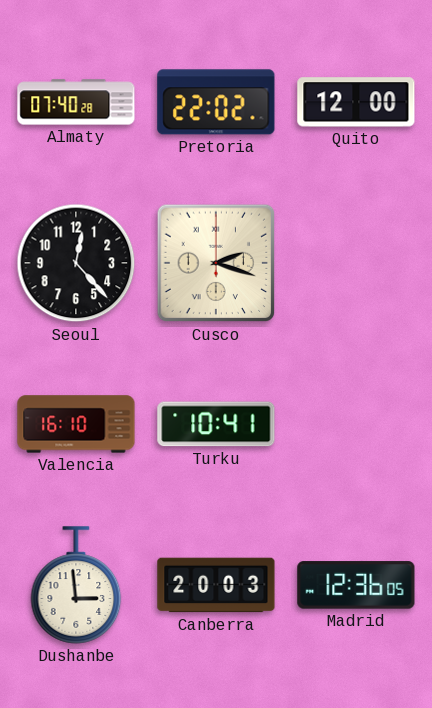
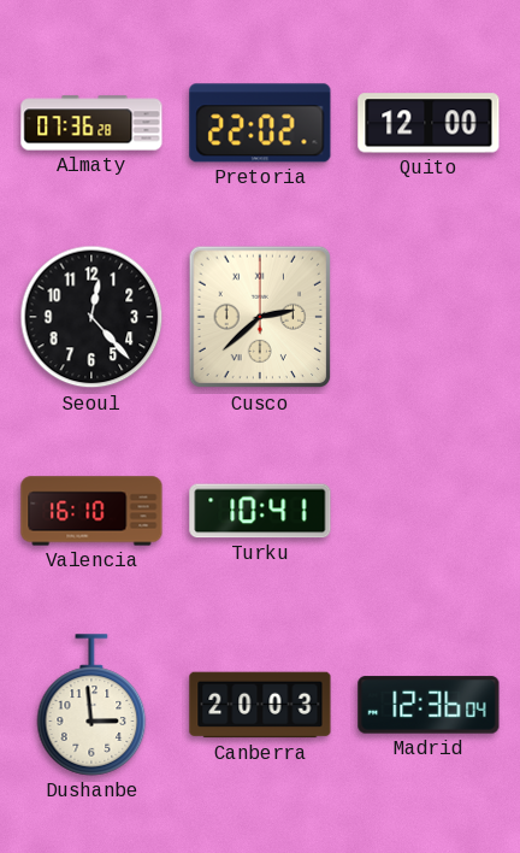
Almaty: 07:40 -> 07:36
Cusco: 2:18 -> 2:38
Madrid: 12:36:05 -> 12:36:04
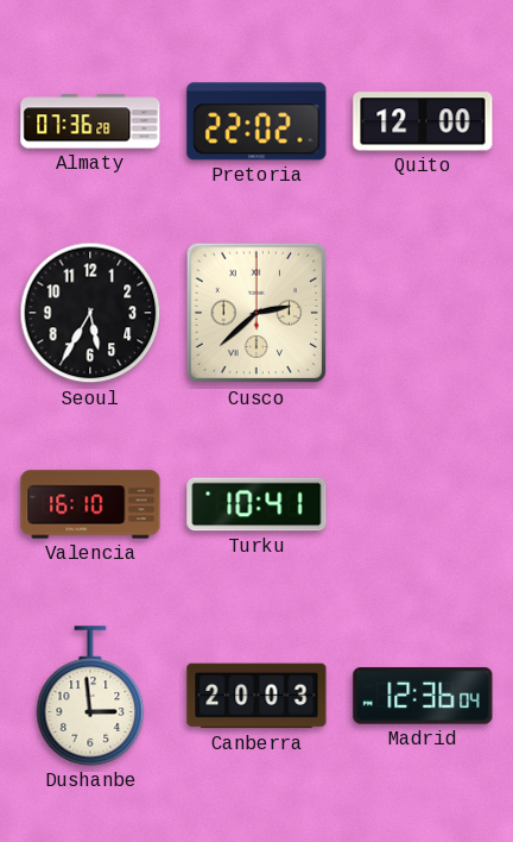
Seoul: 12:23 -> 5:35
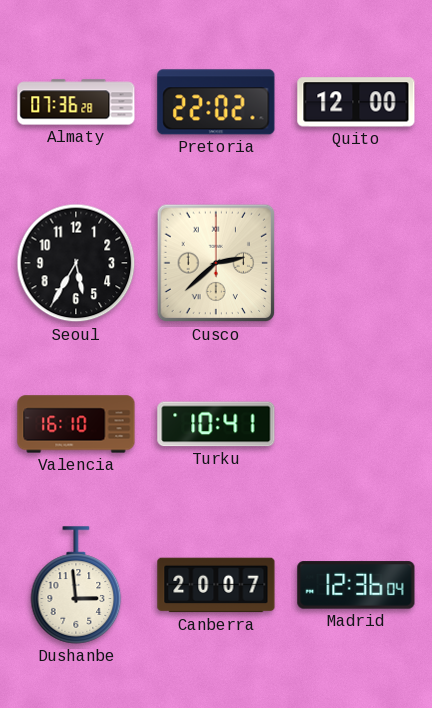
Canberra: 20:03 -> 20:07
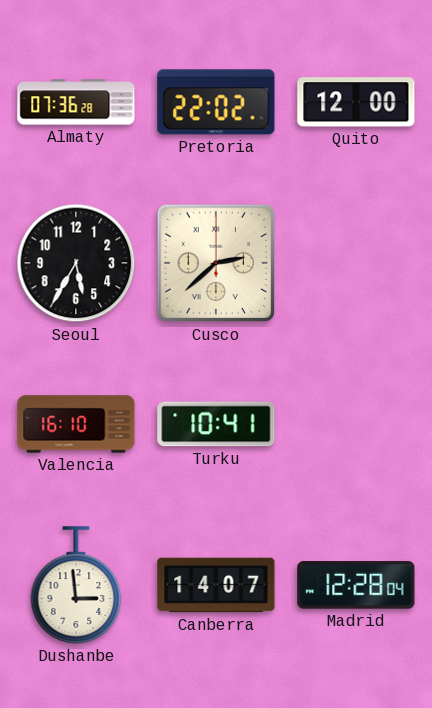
Canberra: 20:07 -> 14:07
Madrid: 12:36 -> 12:28
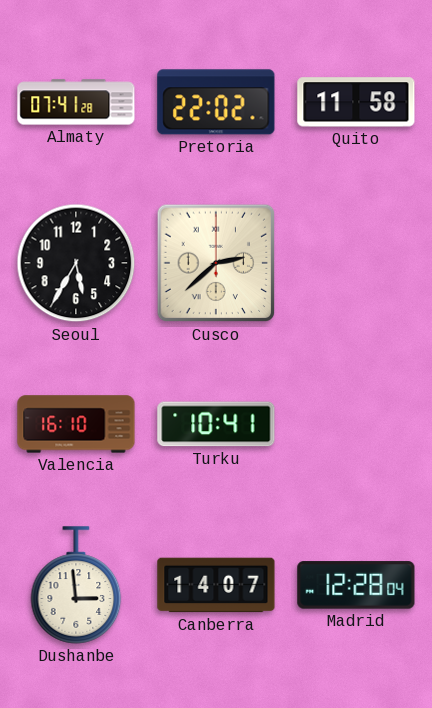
Almaty: 07:36 -> 07:41
Quito: 12:00 -> 11:58
